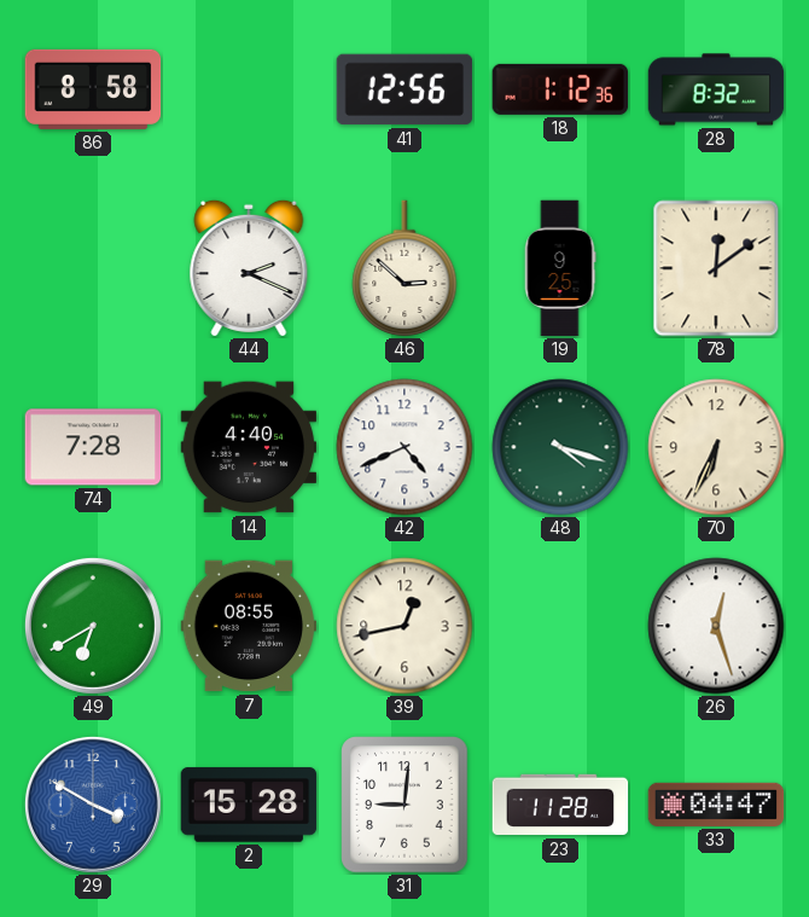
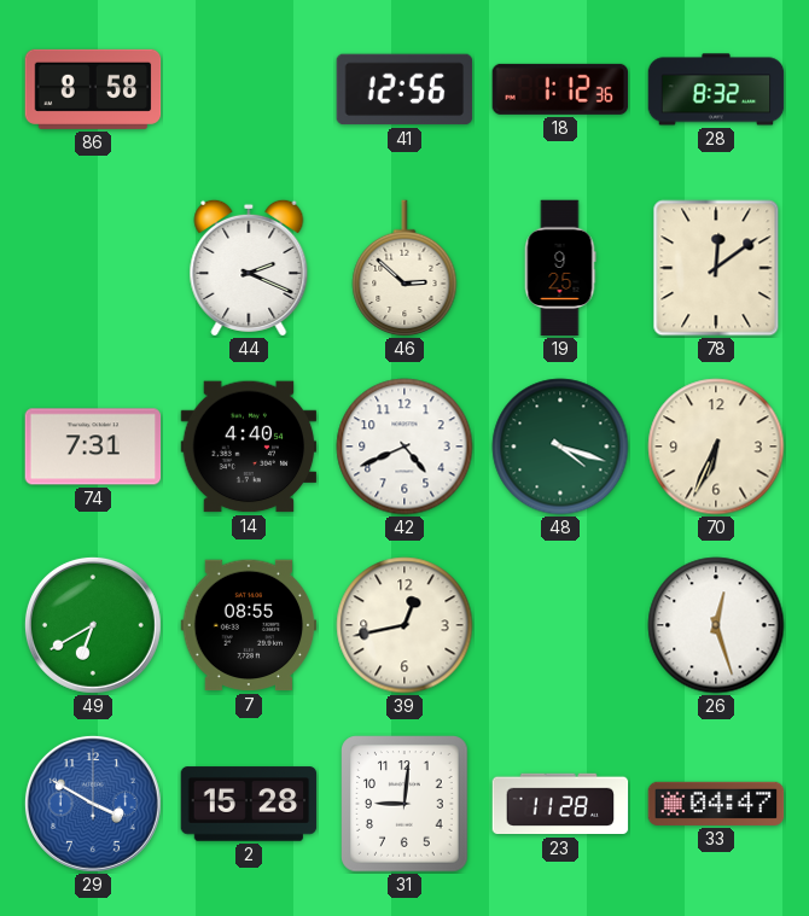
74: 7:28 -> 7:31
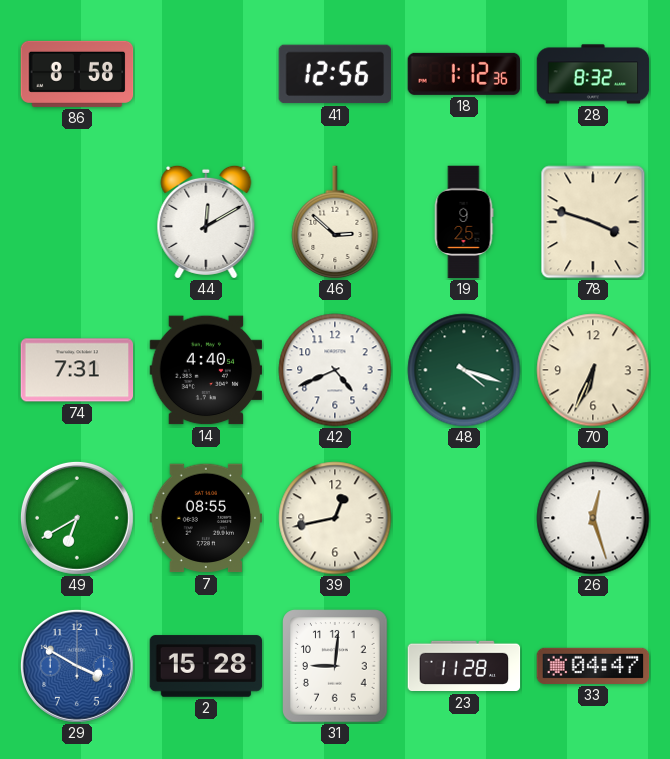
44: 2:19 -> 12:10
78: 12:09 -> 3:48
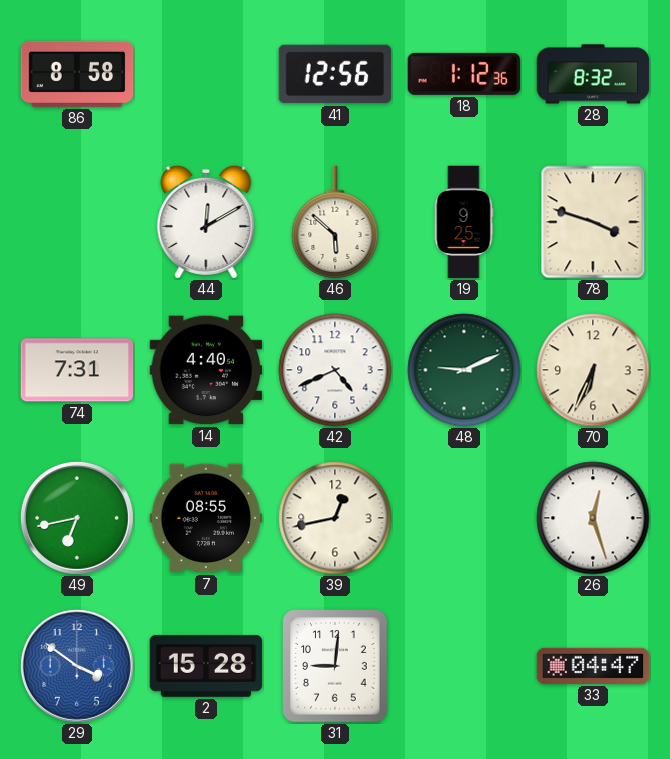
46: 2:52 -> 5:52
48: 4:18 -> 9:11
49: 6:40 -> 6:43
29: 3:50 -> 3:51
23: 11:28 -> none
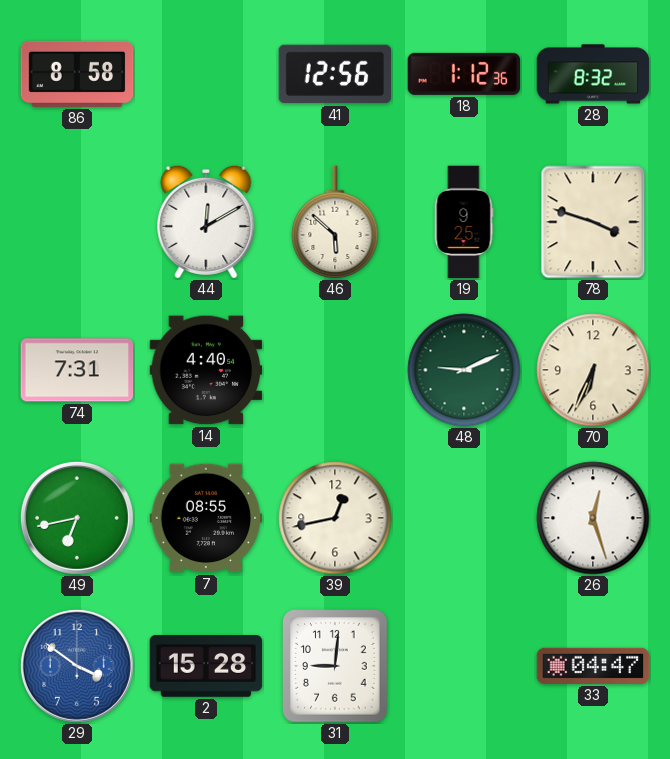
42: 4:41 -> none
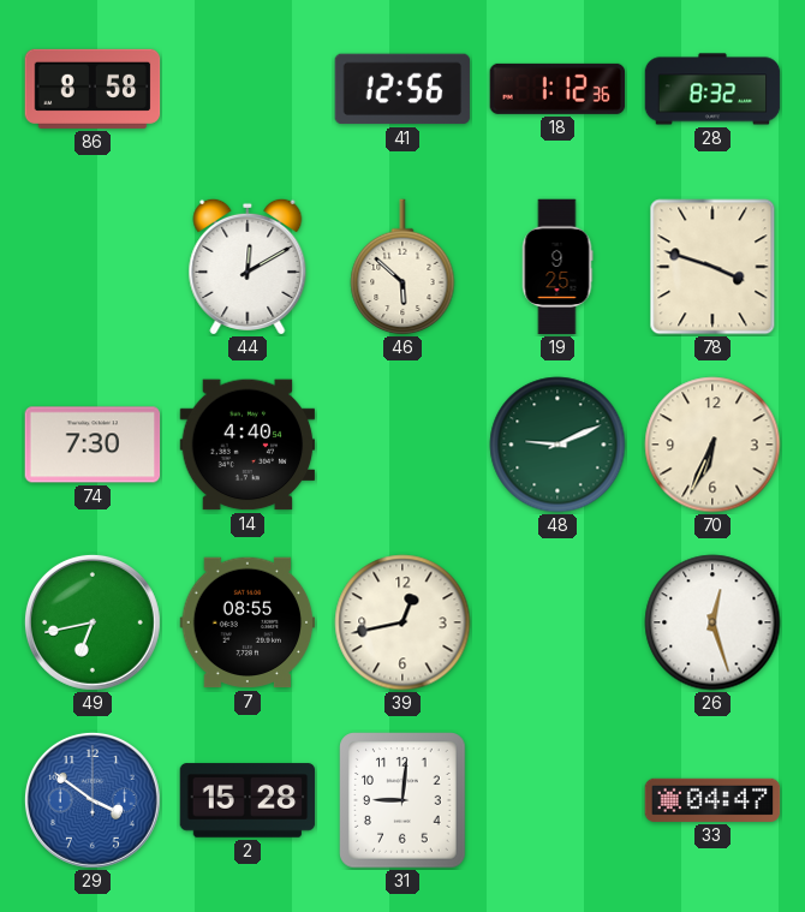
74: 7:31 -> 7:30
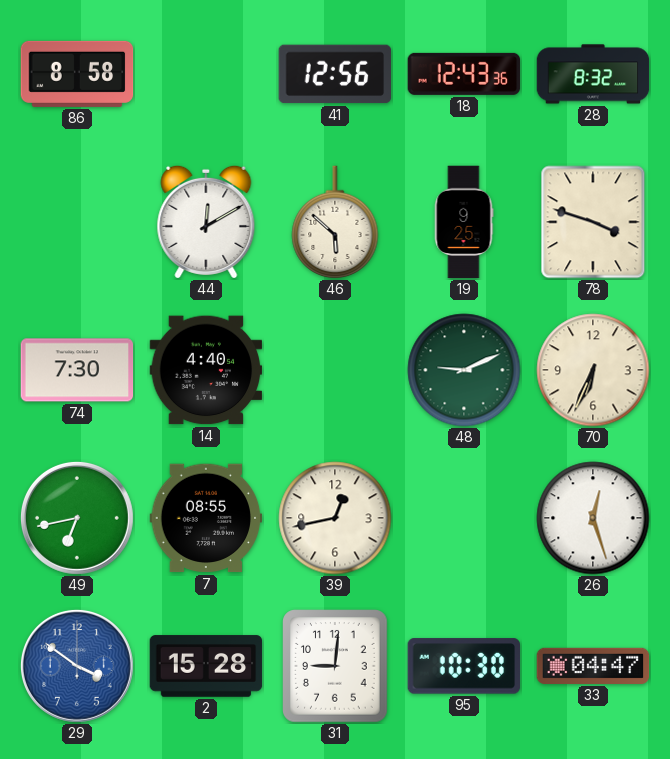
18: 1:12 -> 12:43
95: none -> 10:30
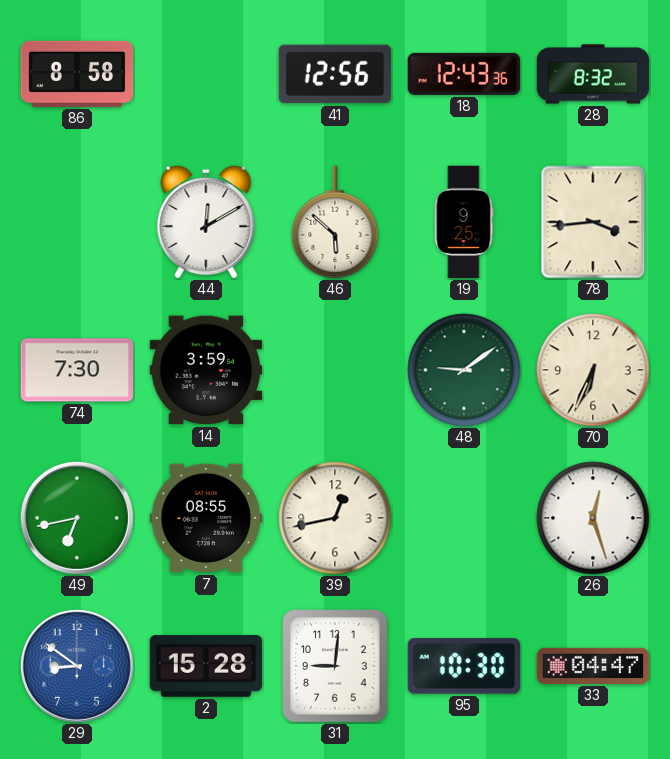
78: 3:48 -> 3:44
14: 4:40 -> 3:59
48: 9:11 -> 9:09
29: 3:51 -> 8:51
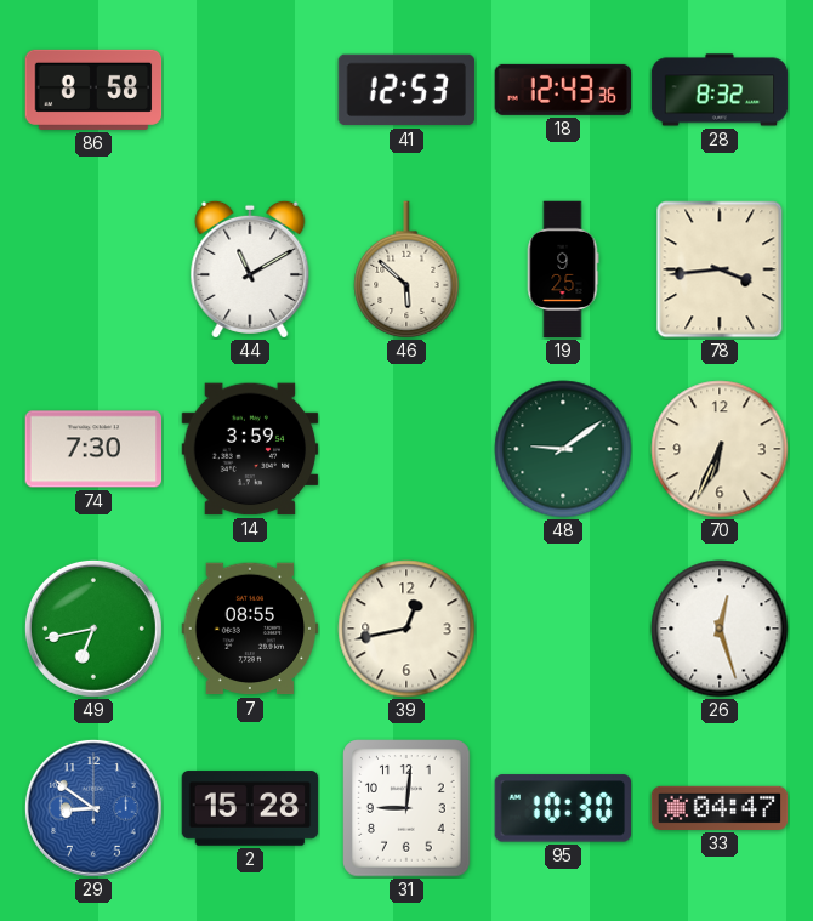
41: 12:56 -> 12:53
44: 12:10 -> 11:10
